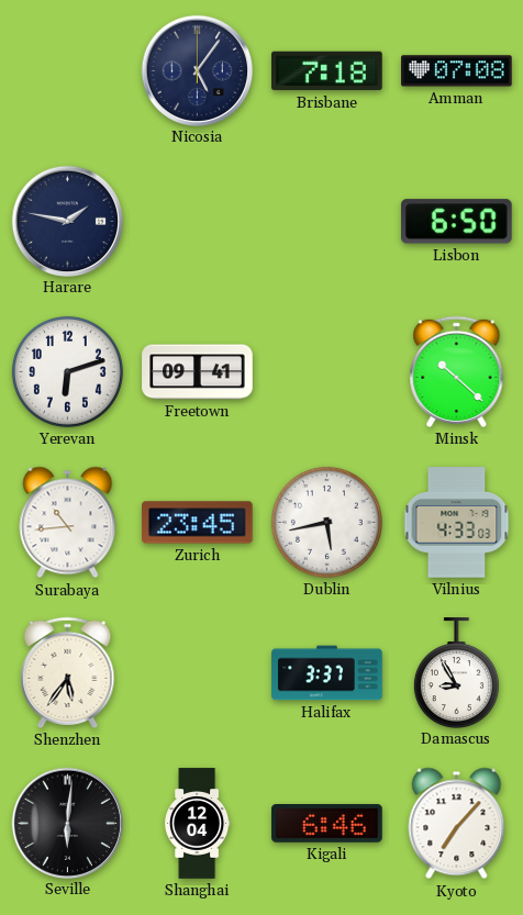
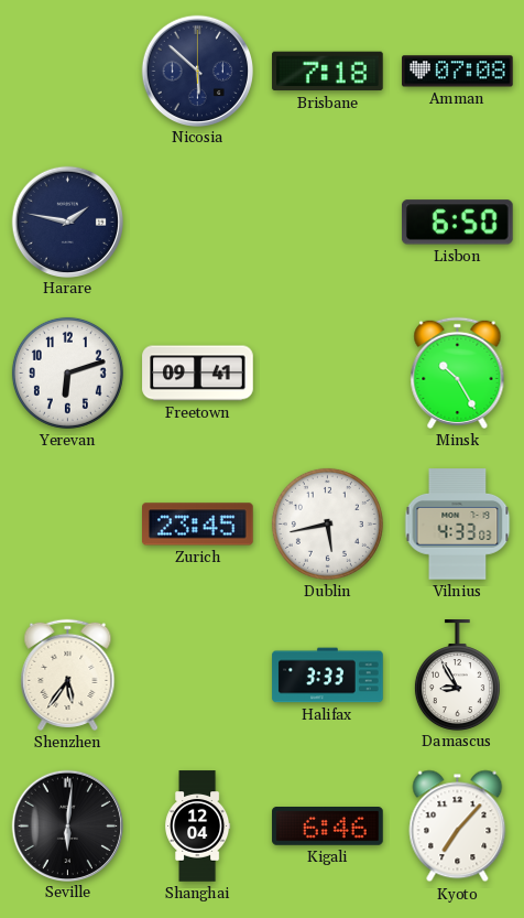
Nicosia: 5:06 -> 5:52
Minsk: 10:22 -> 10:25
Surabaya: 10:44 -> none
Halifax: 3:37 -> 3:33
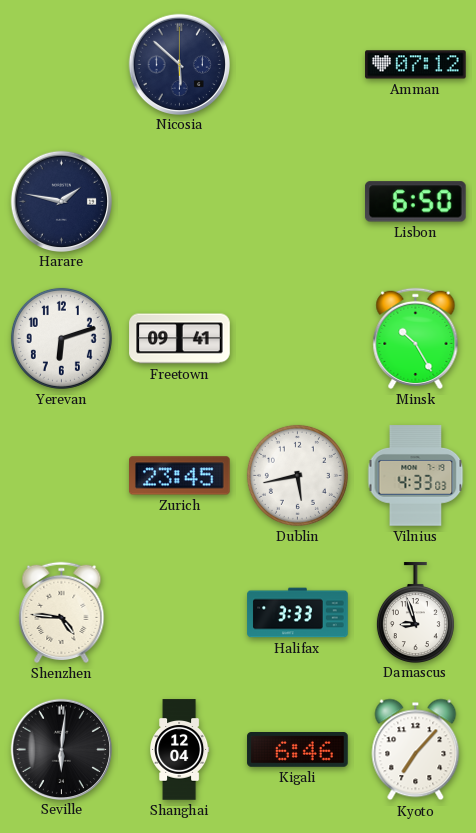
Brisbane: 7:18 -> none
Amman: 07:08 -> 07:12
Shenzhen: 5:36 -> 4:46
Damascus: 8:55 -> 8:57
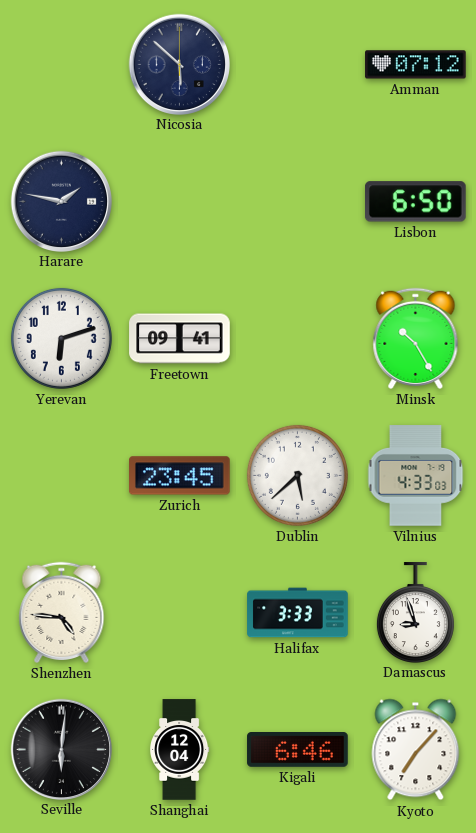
Dublin: 5:43 -> 5:38
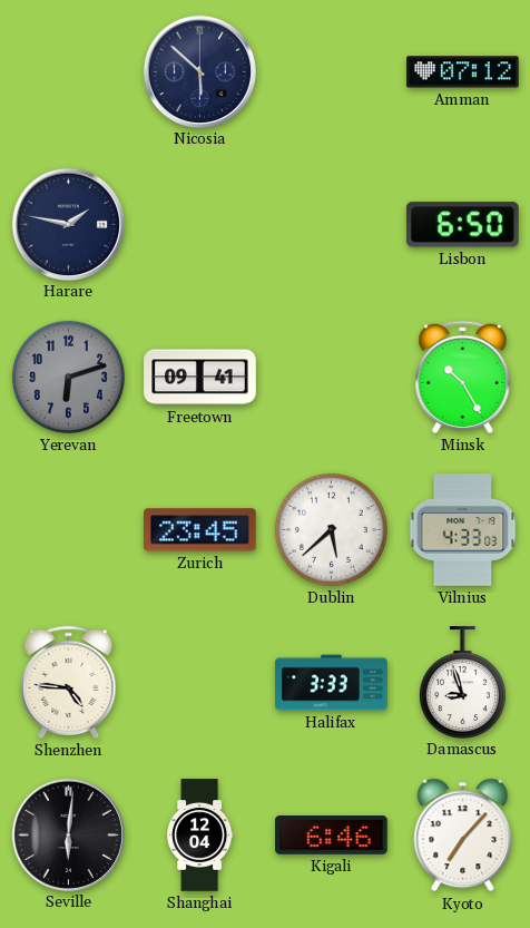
Yerevan dial: white -> grey
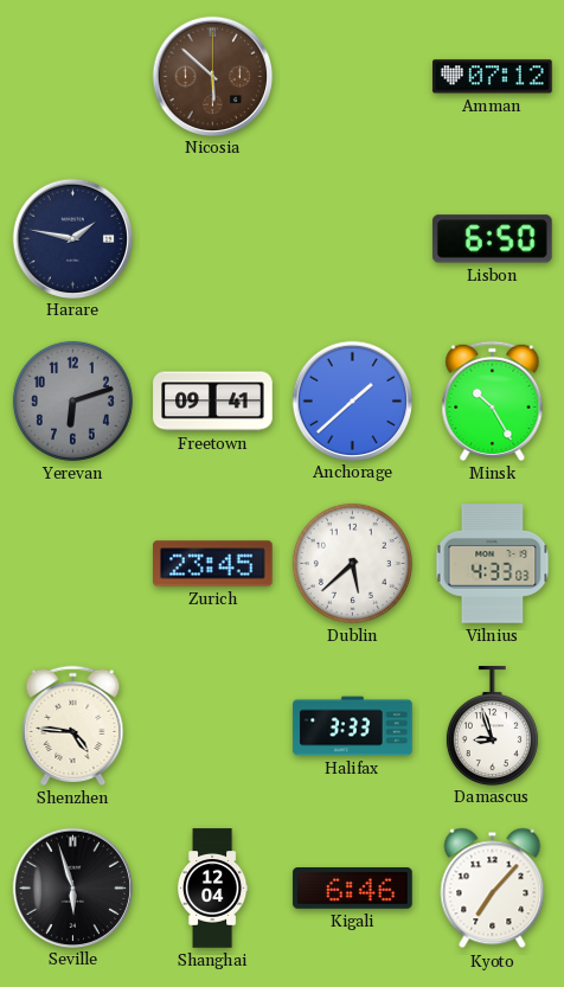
Nicosia dial: navy -> brown
Anchorage: none -> 1:38
Seville: 6:01 -> 5:57
